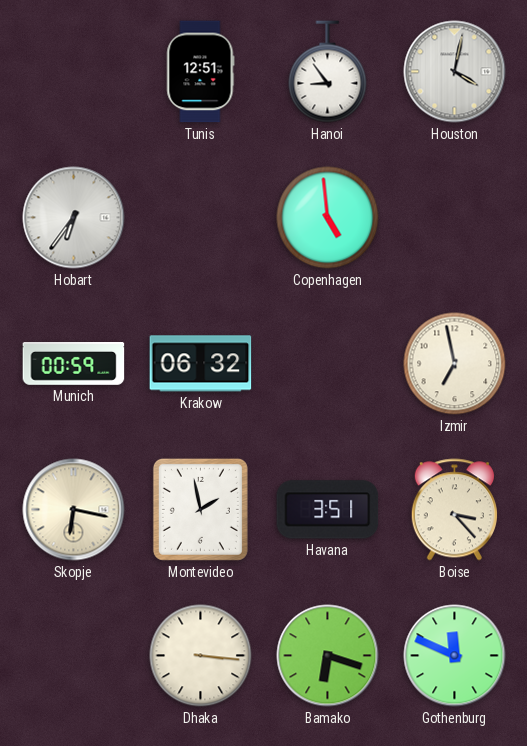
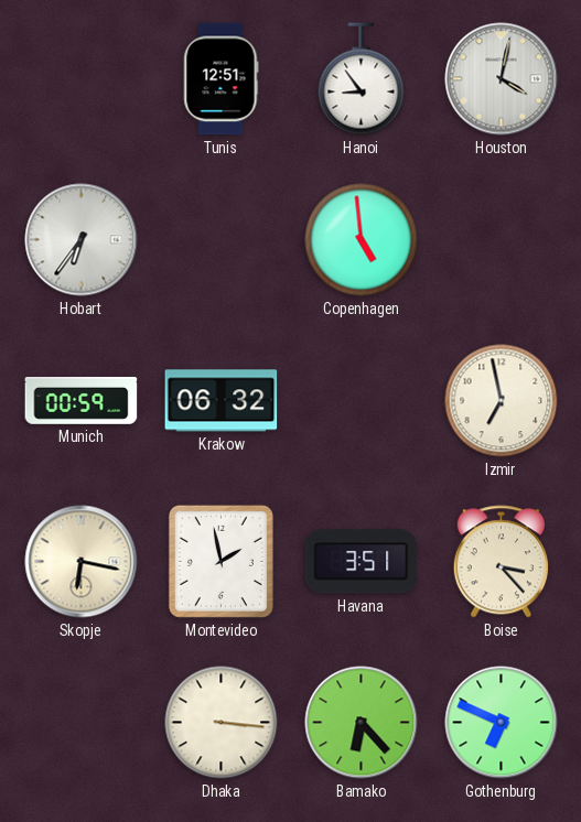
Bamako: 6:18 -> 6:23
Gothenburg: 11:49 -> 6:49
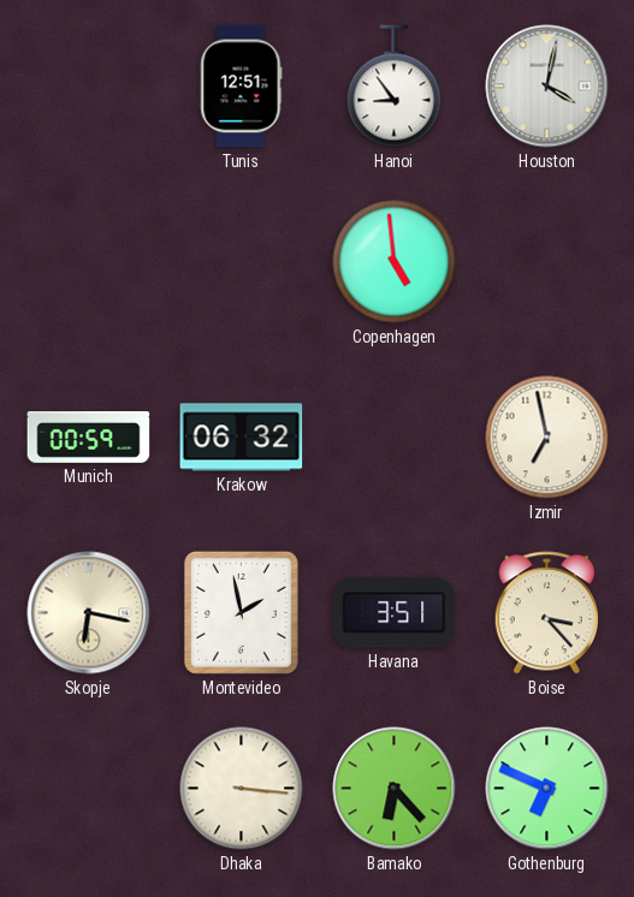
Hobart: 6:36 -> none
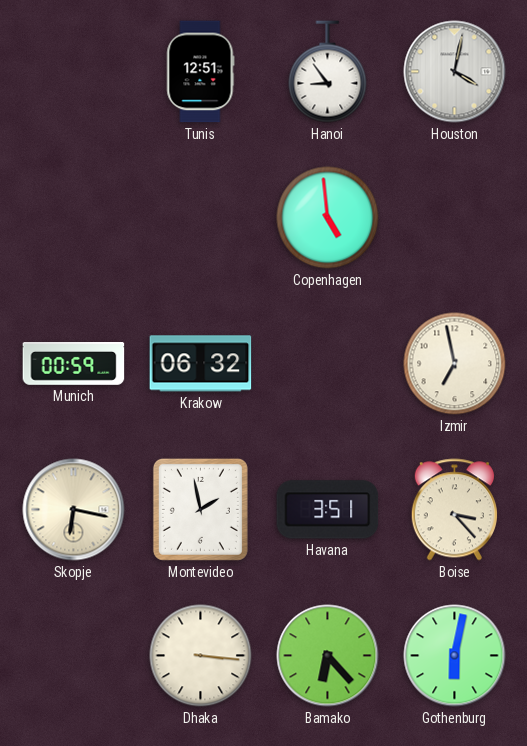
Gothenburg: 6:49 -> 6:02
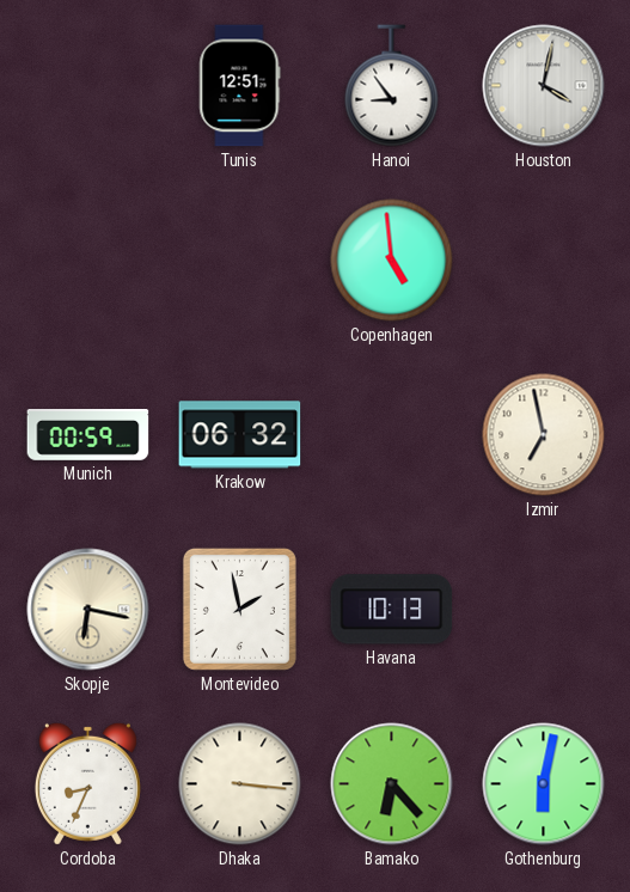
Havana: 3:51 -> 10:13
Boise: 3:23 -> none
Cordoba: none -> 8:34
